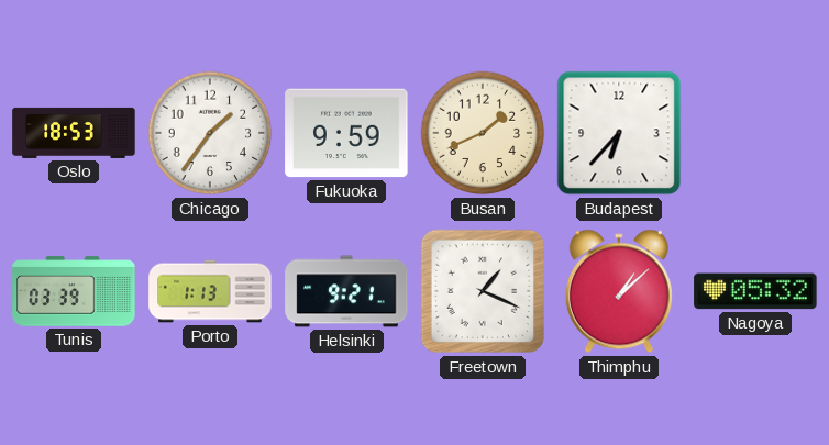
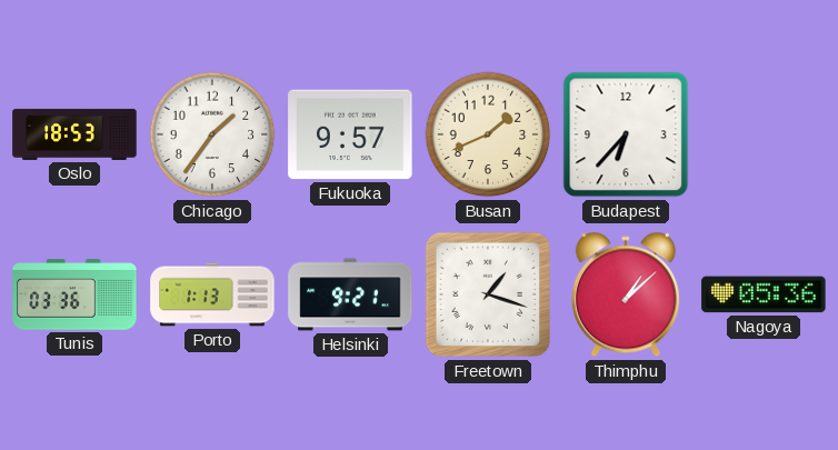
Fukuoka: 9:59 -> 9:57
Tunis: 03:39 -> 03:36
Freetown: 1:19 -> 1:18
Nagoya: 05:32 -> 05:36
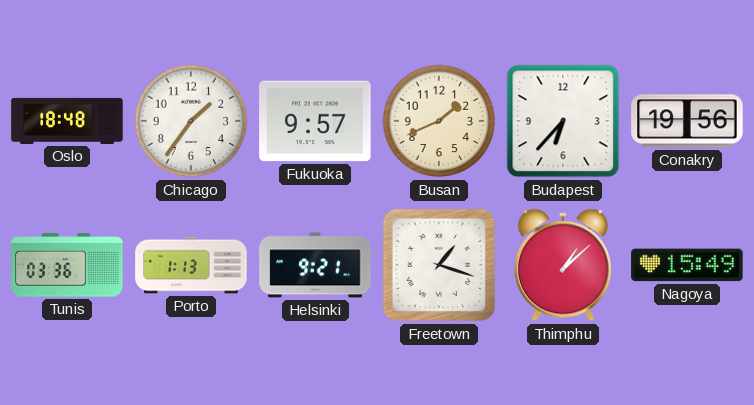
Oslo: 18:53 -> 18:48
Conakry: none -> 19:56
Nagoya: 05:36 -> 15:49
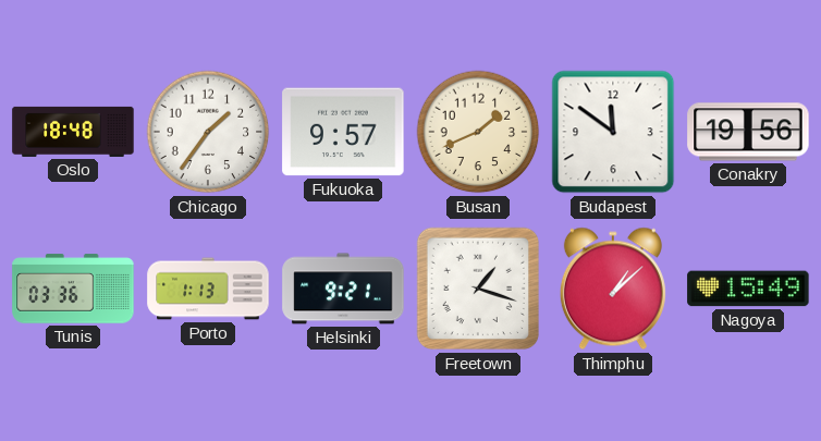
Budapest: 6:37 -> 11:51
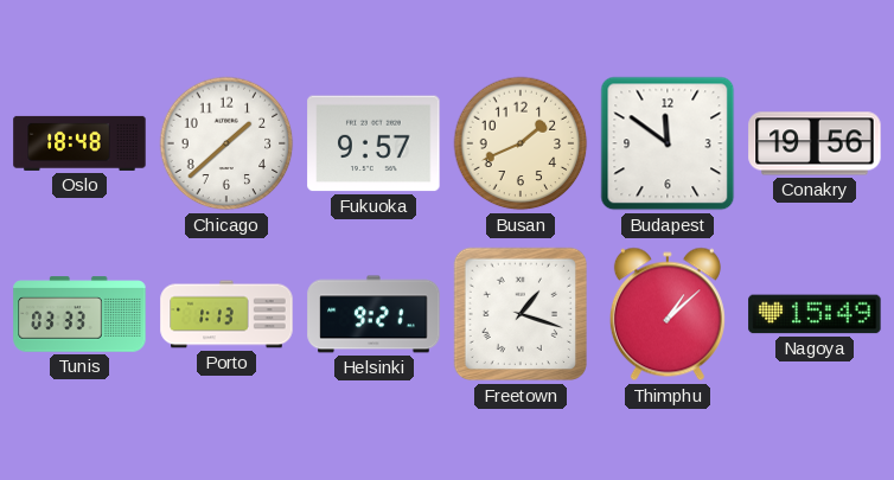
Chicago: 1:36 -> 1:38
Tunis: 03:36 -> 03:33
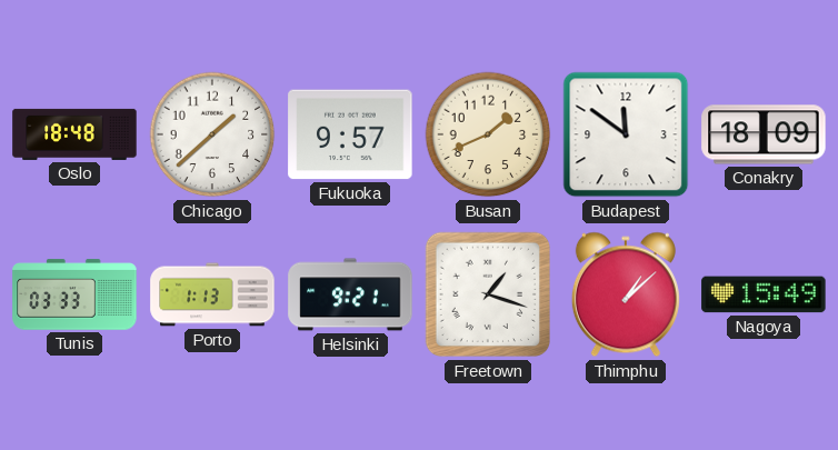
Conakry: 19:56 -> 18:09
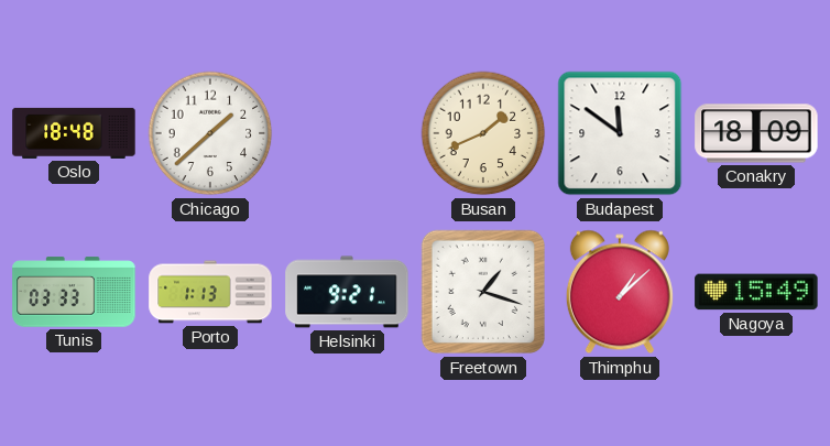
Fukuoka: 9:57 -> none
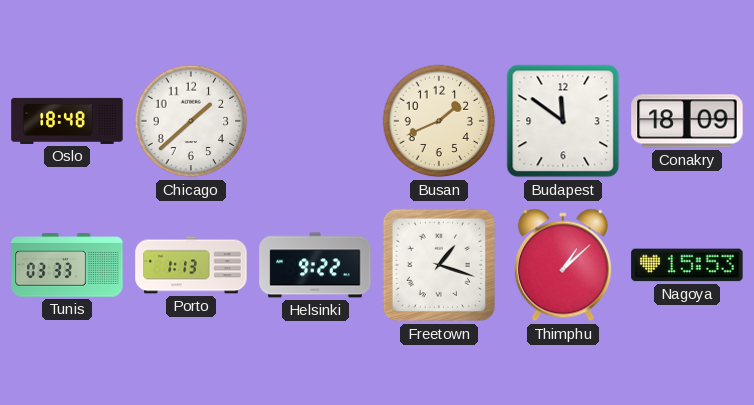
Helsinki: 9:21 -> 9:22
Nagoya: 15:49 -> 15:53
